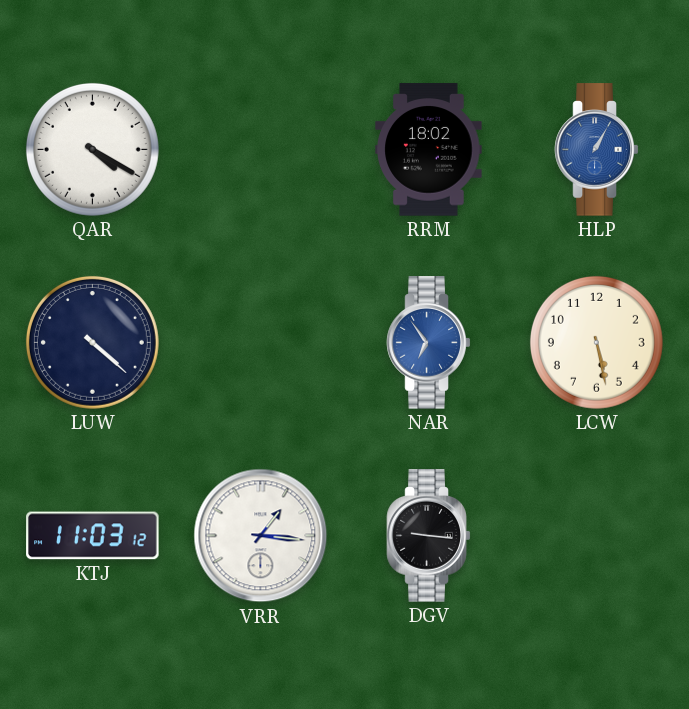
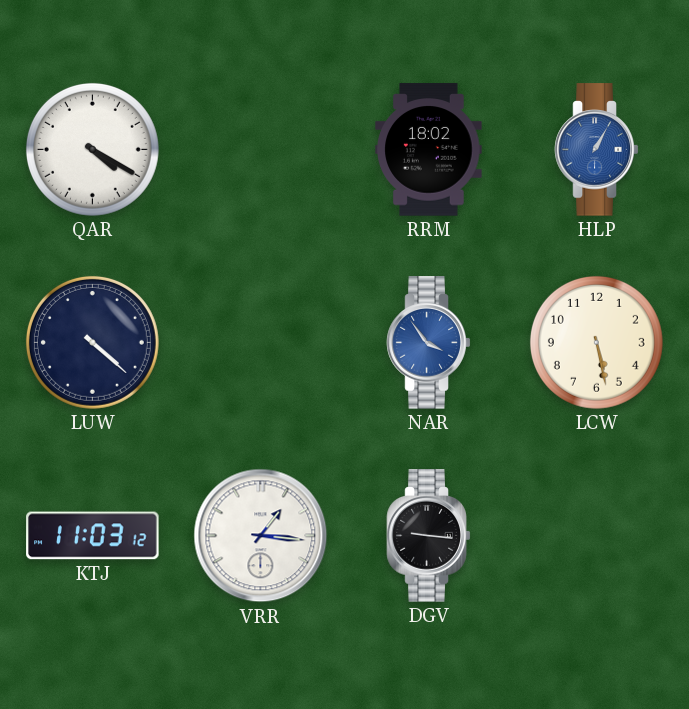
NAR: 6:54 -> 3:54
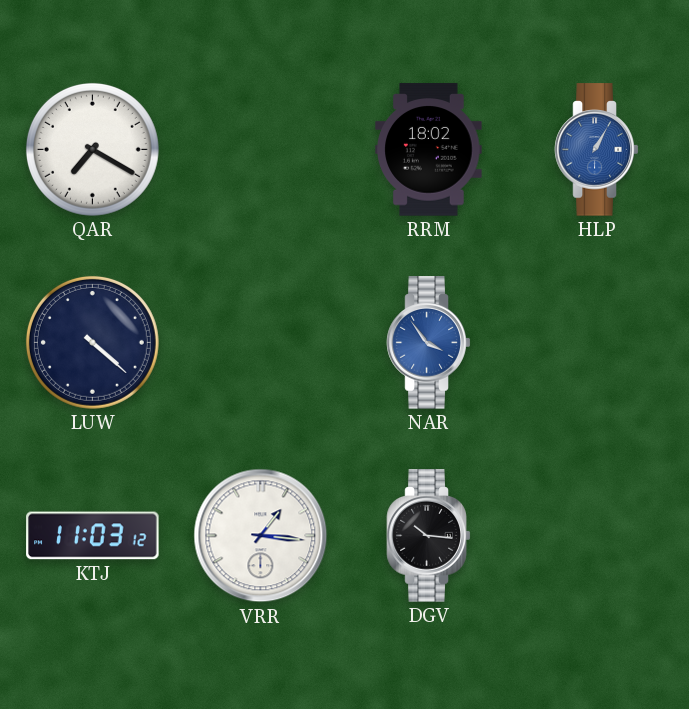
QAR: 4:20 -> 7:20
LCW: 5:28 -> none
DGV: 9:16 -> 10:16
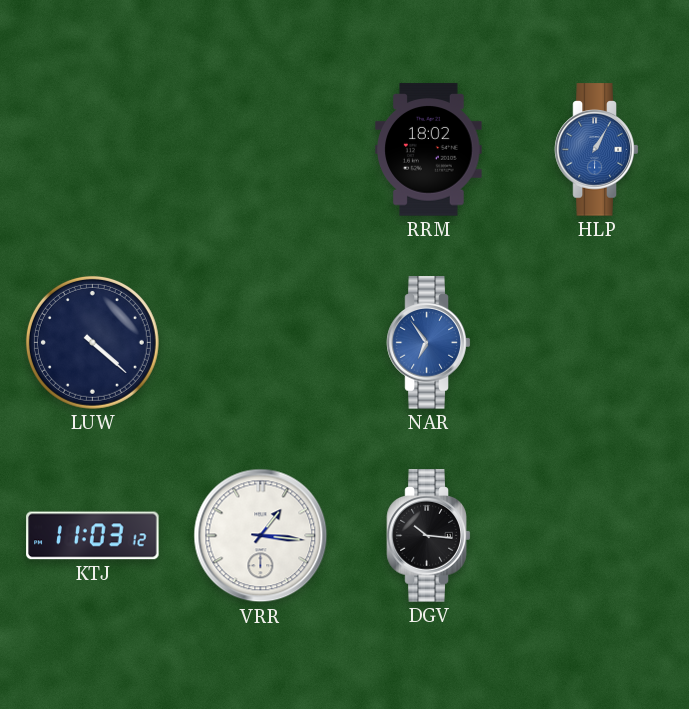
QAR: 7:20 -> none
NAR: 3:54 -> 6:54
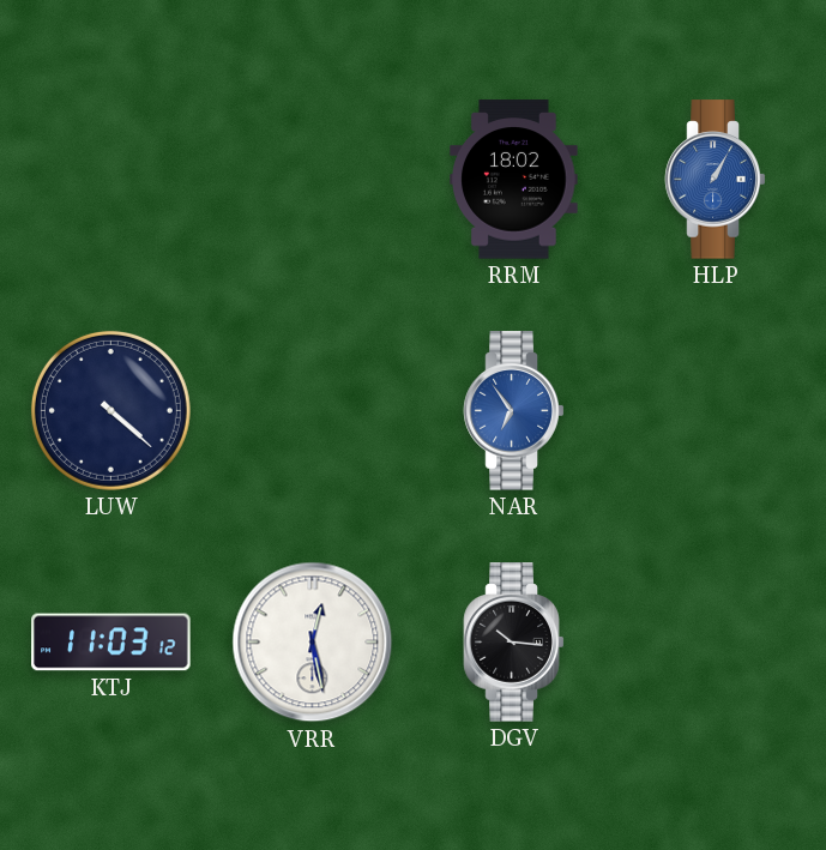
VRR: 1:16 -> 12:28
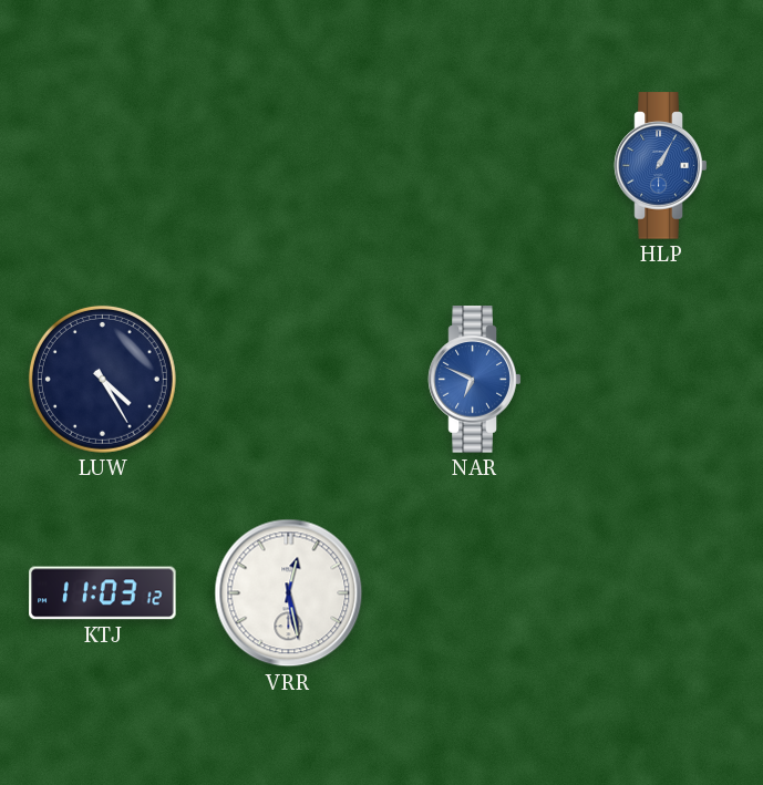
RRM: 18:02 -> none
LUW: 4:22 -> 4:25
NAR: 6:54 -> 6:49
DGV: 10:16 -> none
